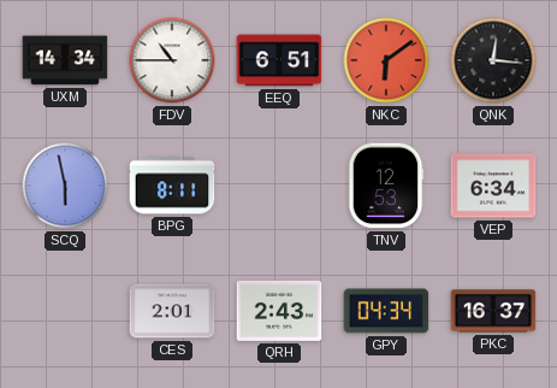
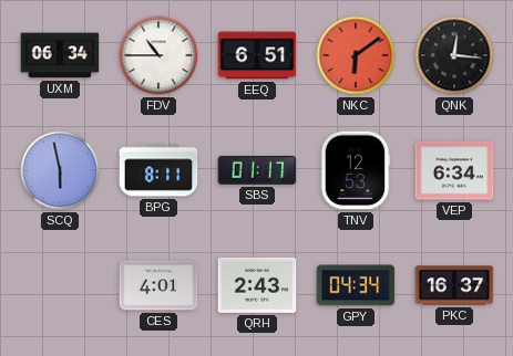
UXM: 14:34 -> 06:34
SBS: none -> 01:17
CES: 2:01 -> 4:01
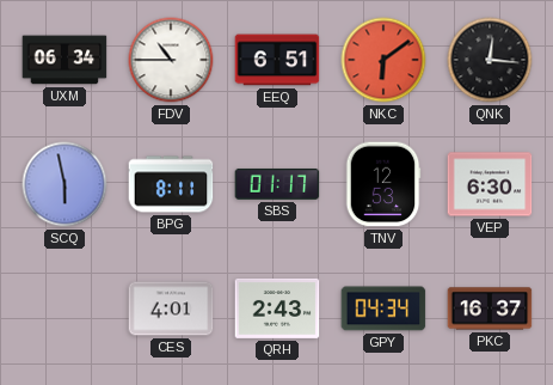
VEP: 6:34 -> 6:30
